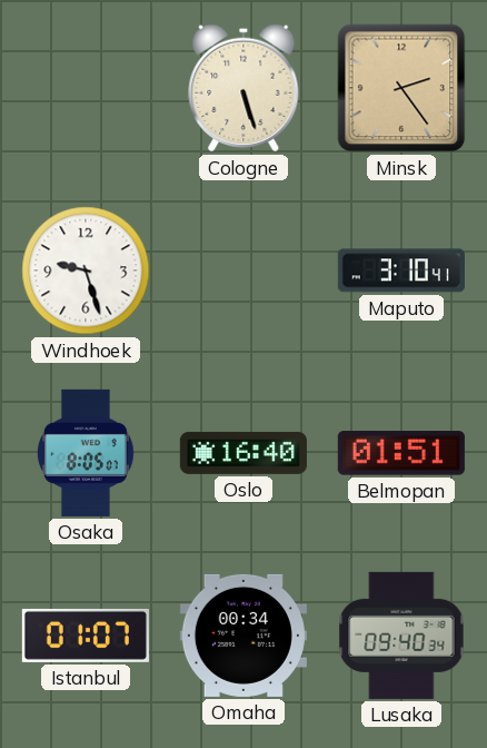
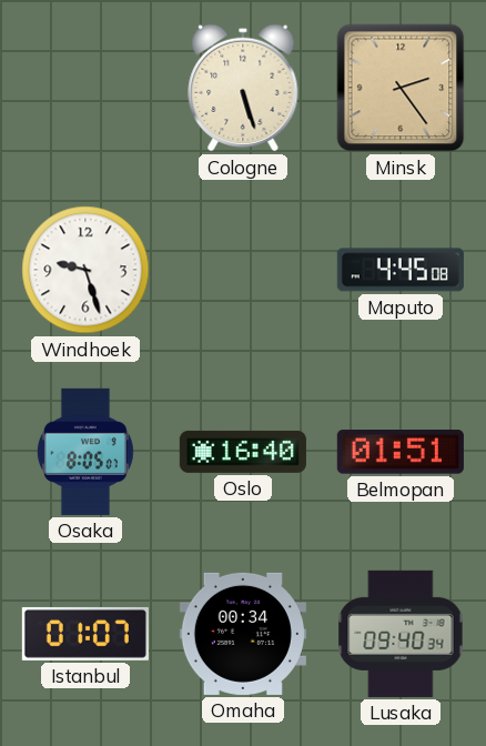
Maputo: 3:10 -> 4:45
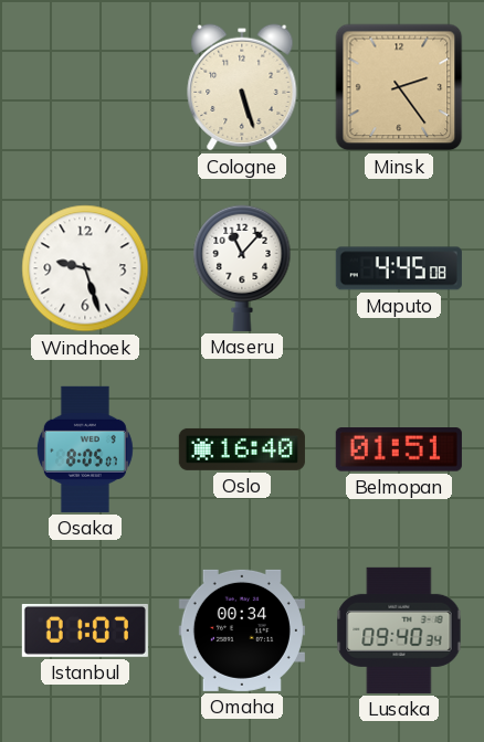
Maseru: none -> 11:07
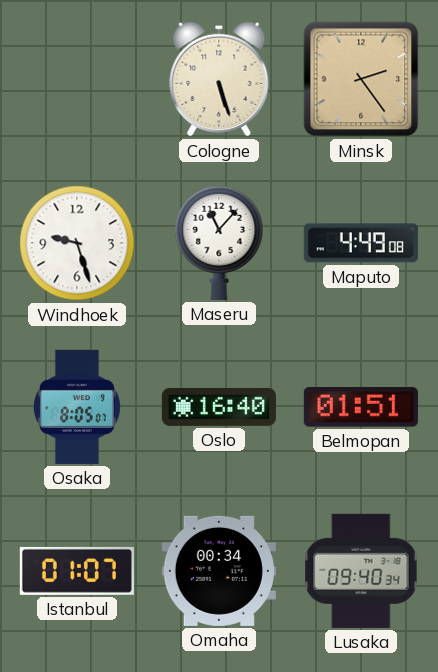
Maputo: 4:45 -> 4:49
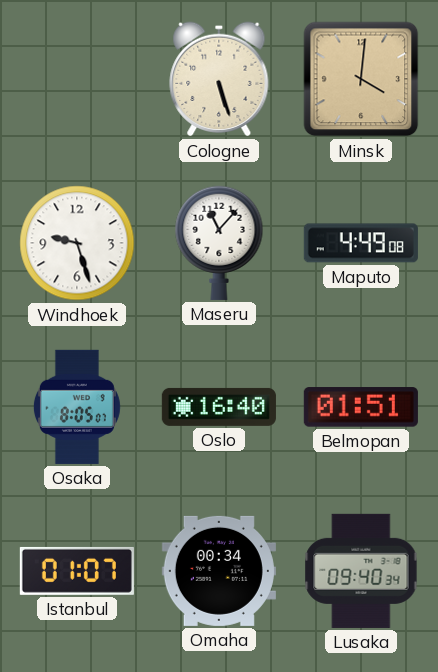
Minsk: 2:24 -> 4:01
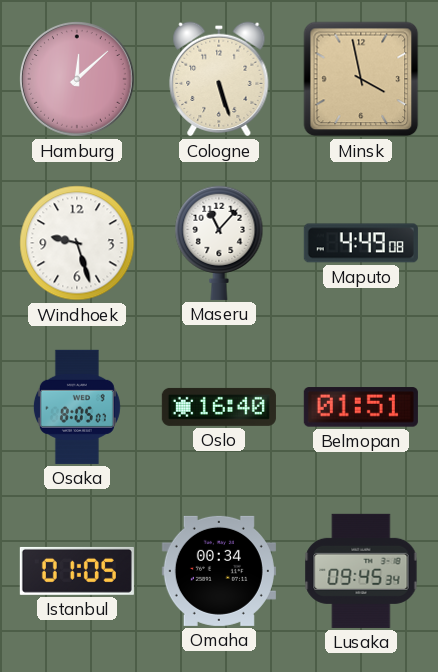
Hamburg: none -> 12:08
Minsk: 4:01 -> 3:58
Istanbul: 01:07 -> 01:05
Lusaka: 09:40 -> 09:45
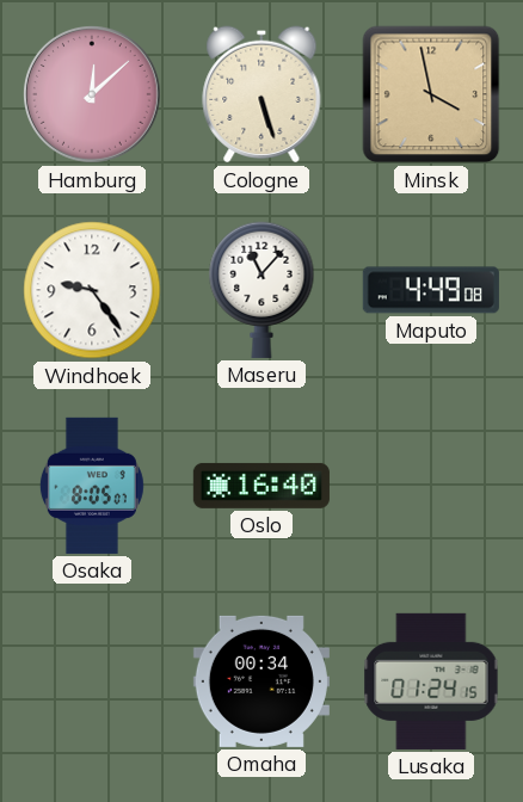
Windhoek: 9:27 -> 9:24
Belmopan: 01:51 -> none
Istanbul: 01:05 -> none
Lusaka: 09:45 -> 01:24
